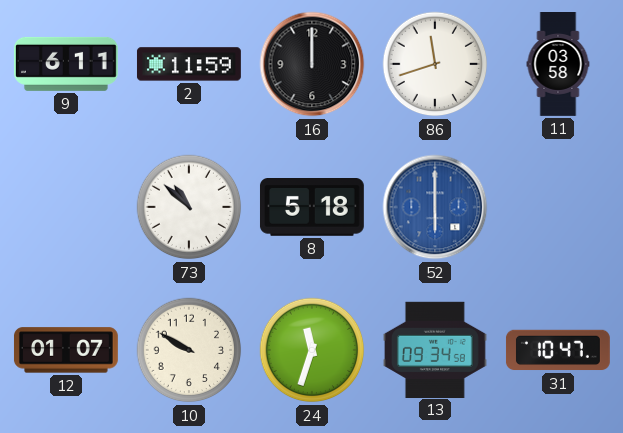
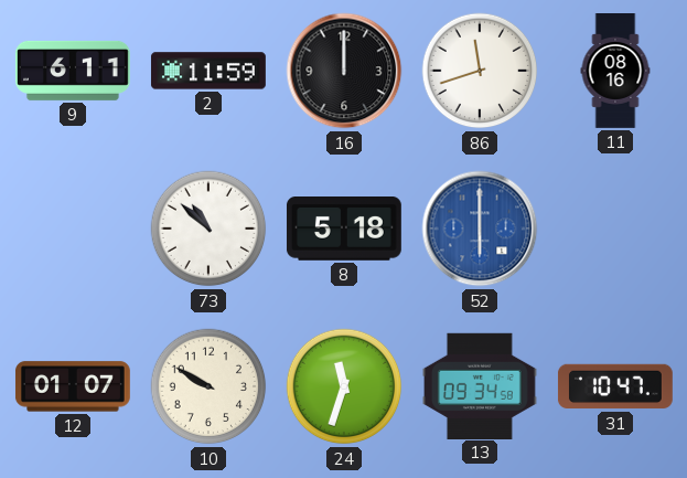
11: 03:58 -> 08:16
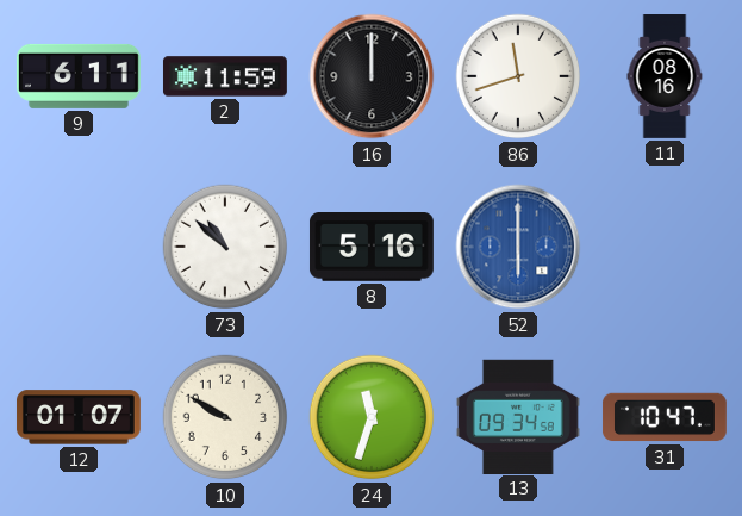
8: 5:18 -> 5:16
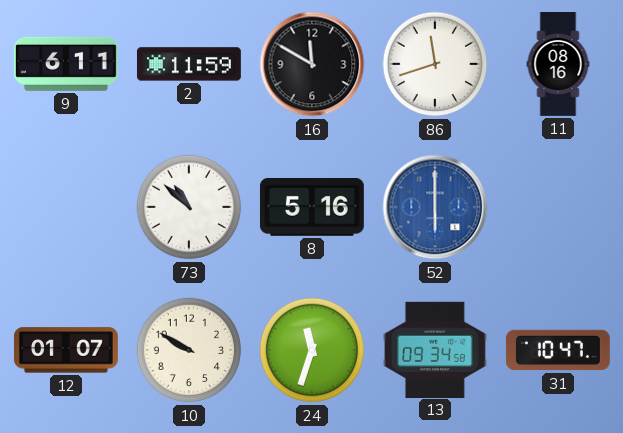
16: 12:00 -> 11:50
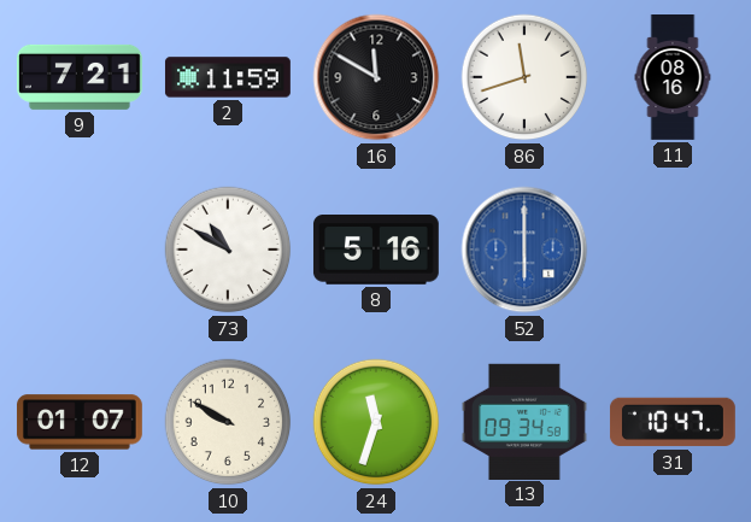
9: 6:11 -> 7:21
73: 10:52 -> 10:50
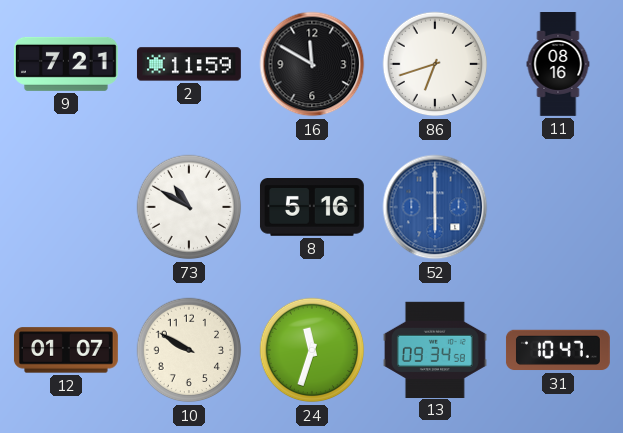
86: 11:42 -> 6:42
